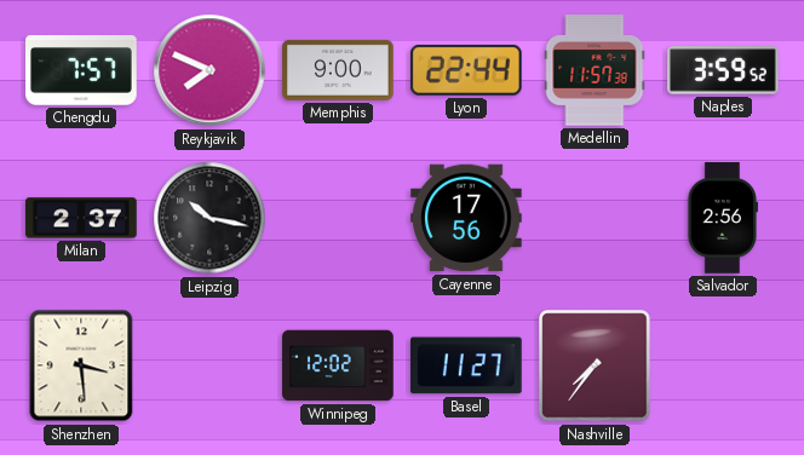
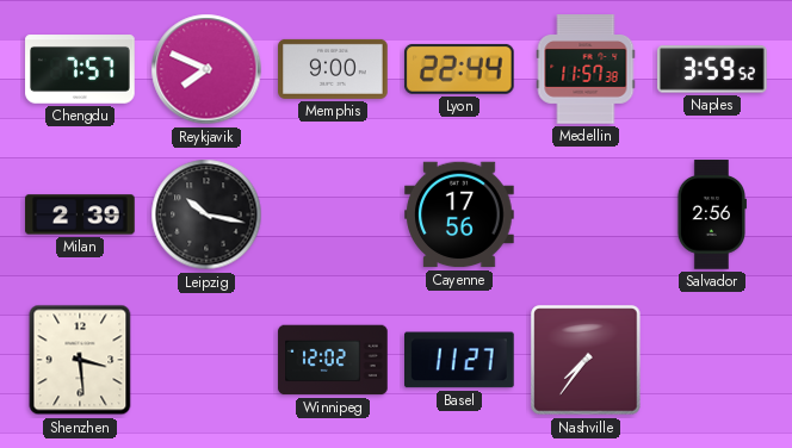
Milan: 2:37 -> 2:39
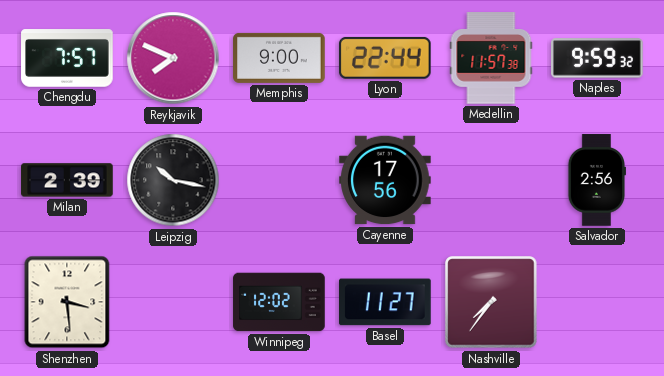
Naples: 3:59 -> 9:59
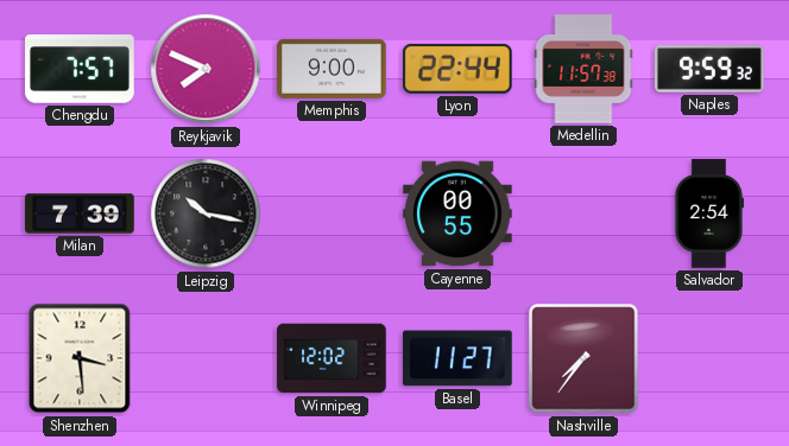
Milan: 2:39 -> 7:39
Cayenne: 17:56 -> 00:55
Salvador: 2:56 -> 2:54
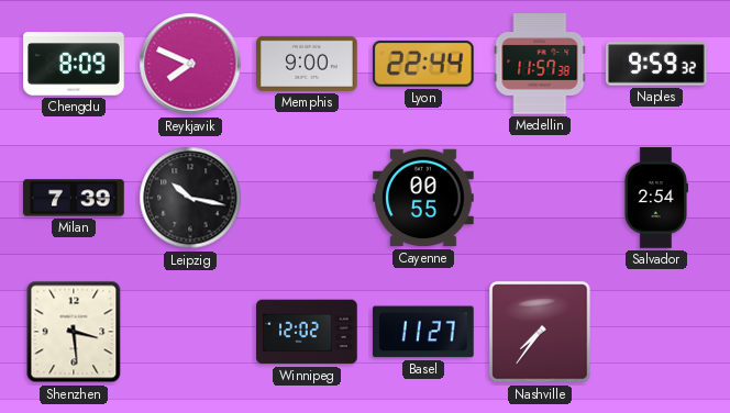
Chengdu: 7:57 -> 8:09
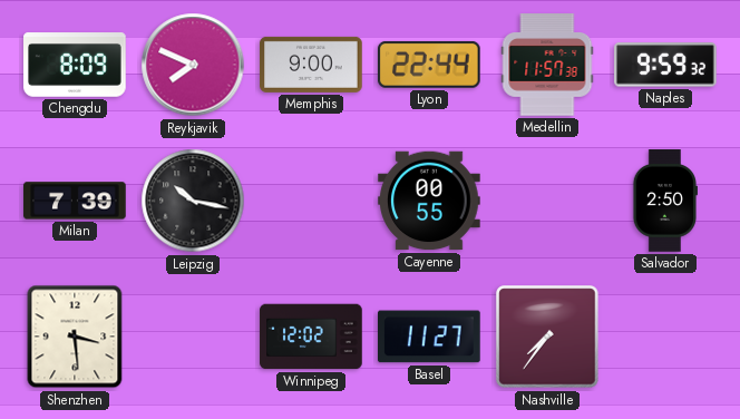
Salvador: 2:54 -> 2:50
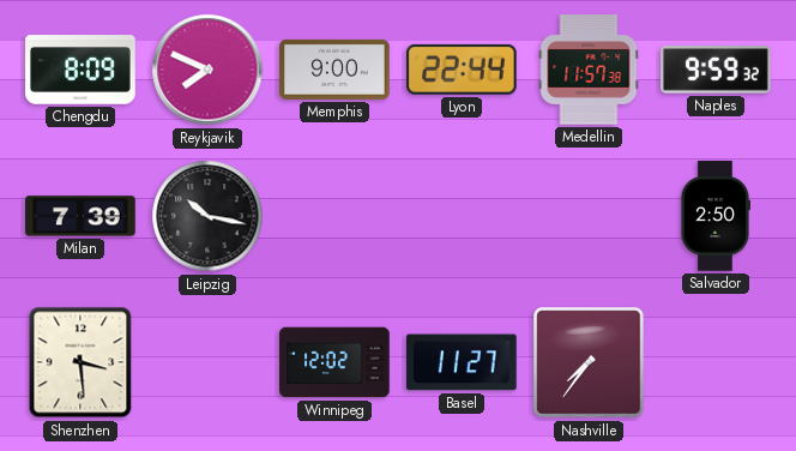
Cayenne: 00:55 -> none
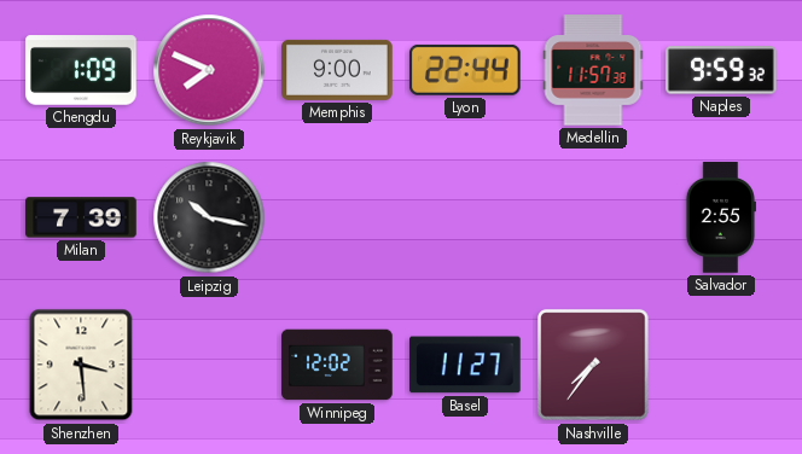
Chengdu: 8:09 -> 1:09
Salvador: 2:50 -> 2:55
